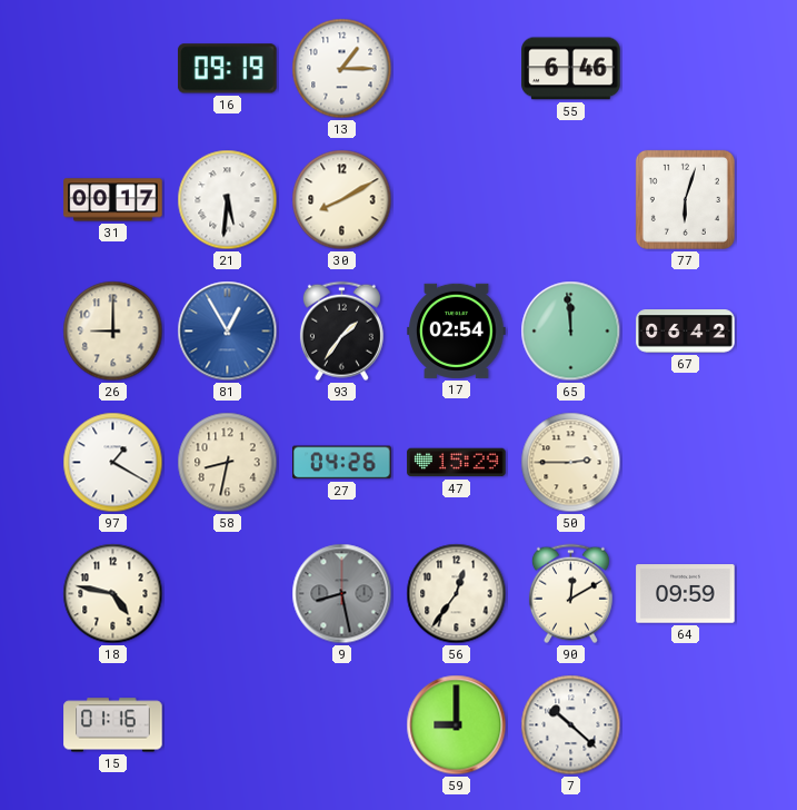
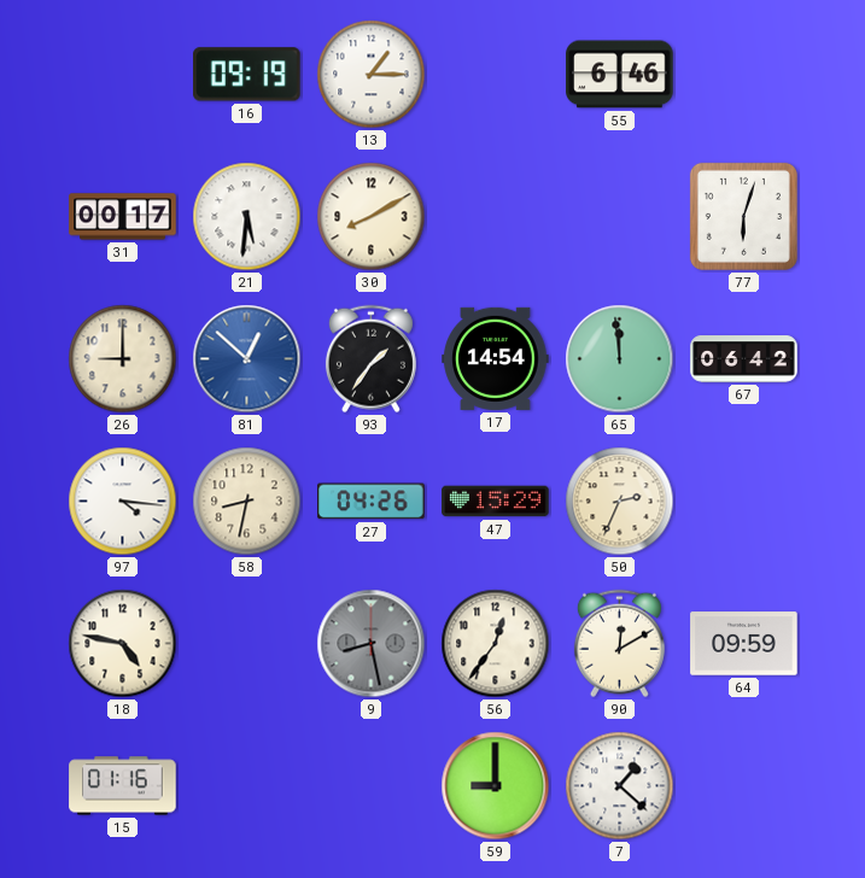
81: 12:55 -> 12:52
17: 02:54 -> 14:54
97: 1:20 -> 4:16
50: 2:45 -> 2:34
7: 10:22 -> 1:22
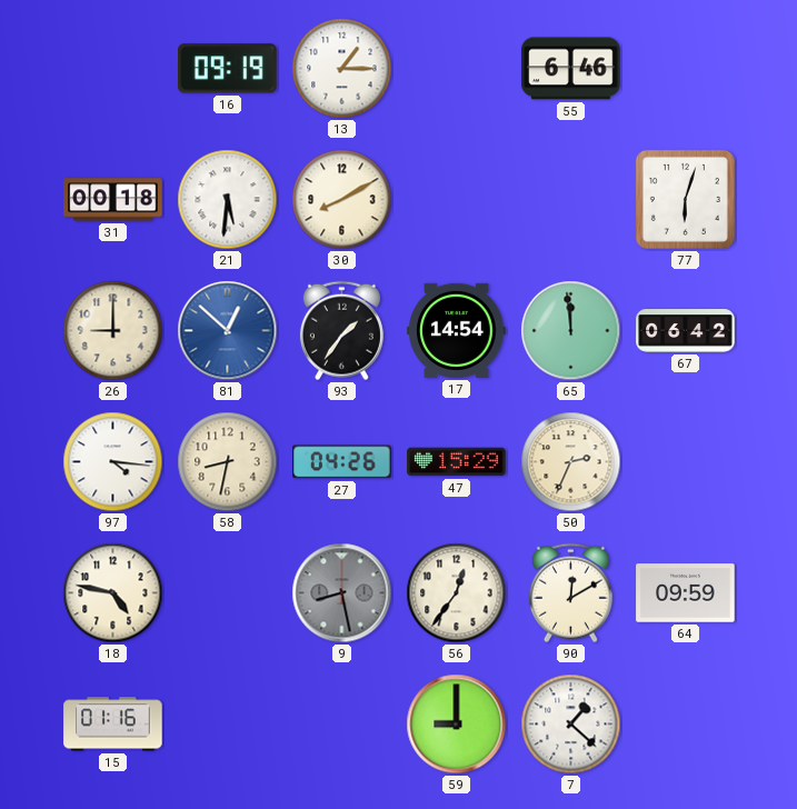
31: 00:17 -> 00:18
